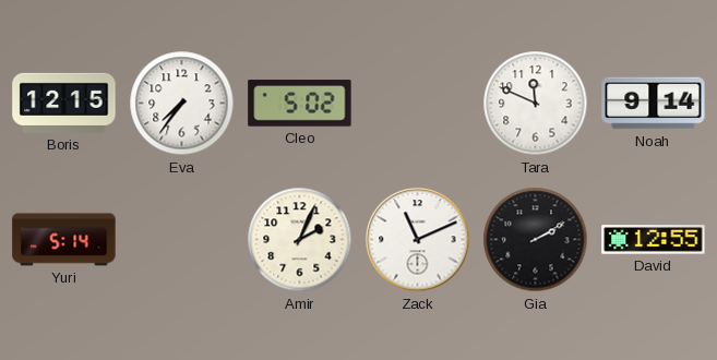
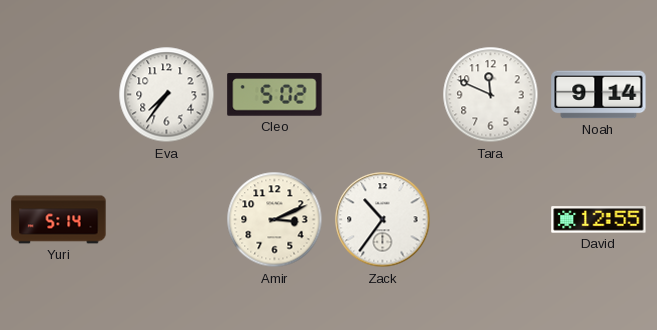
Boris: 12:15 -> none
Amir: 2:04 -> 3:11
Zack: 11:11 -> 10:36
Gia: 2:10 -> none
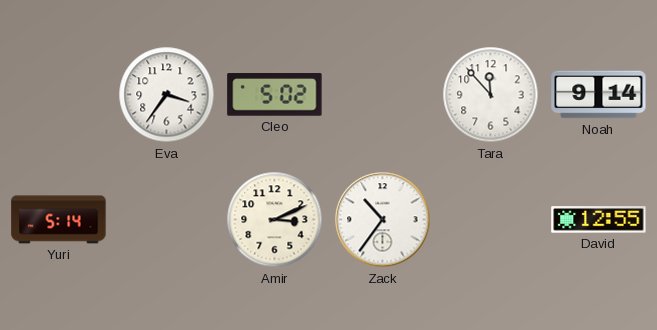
Eva: 7:36 -> 3:36
Tara: 11:49 -> 11:53
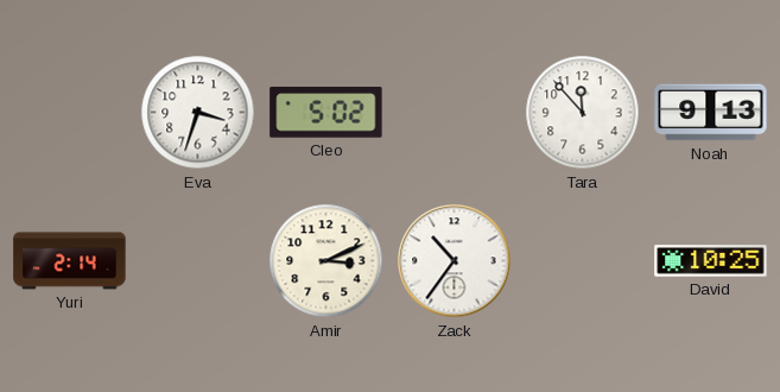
Eva: 3:36 -> 3:33
Noah: 9:14 -> 9:13
Yuri: 5:14 -> 2:14
David: 12:55 -> 10:25
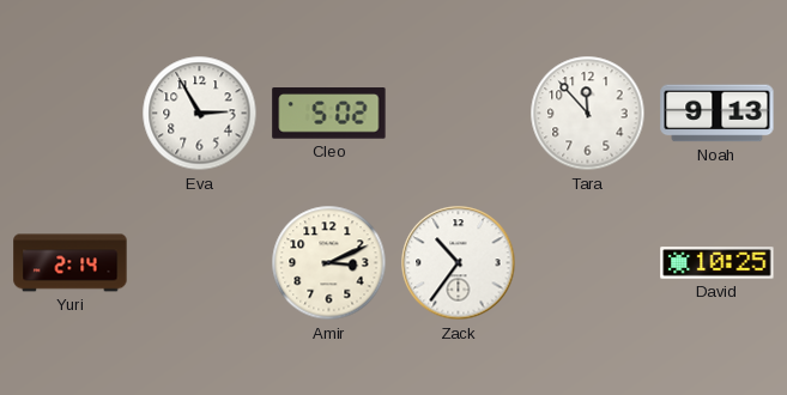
Eva: 3:33 -> 2:55
